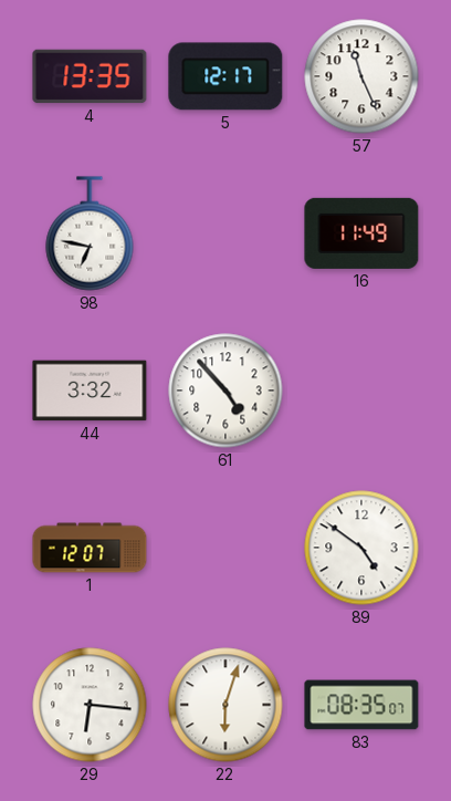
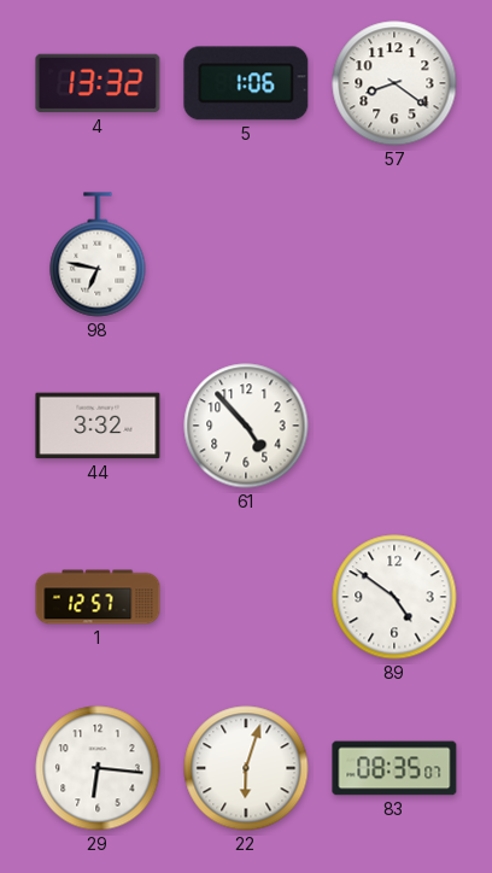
4: 13:35 -> 13:32
5: 12:17 -> 1:06
57: 11:26 -> 8:21
16: 11:49 -> none
1: 12:07 -> 12:57
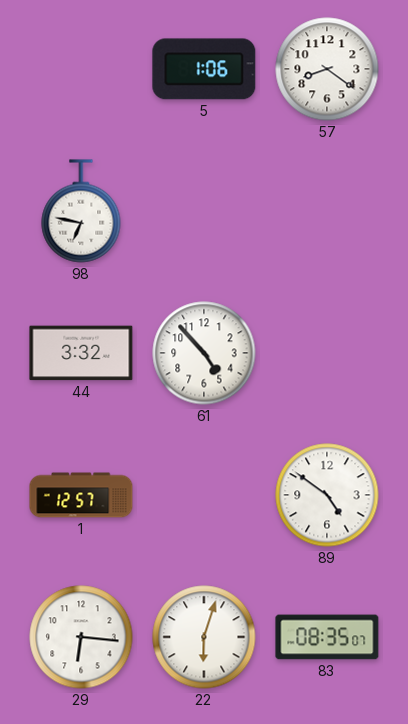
4: 13:32 -> none
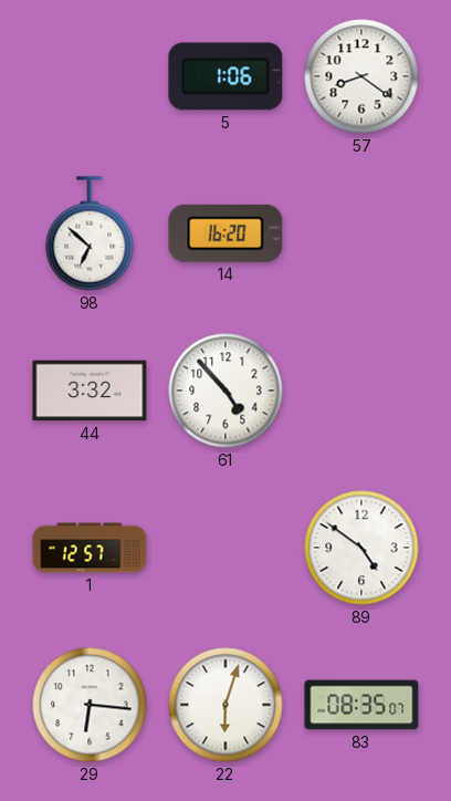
98: 6:47 -> 6:52
14: none -> 16:20
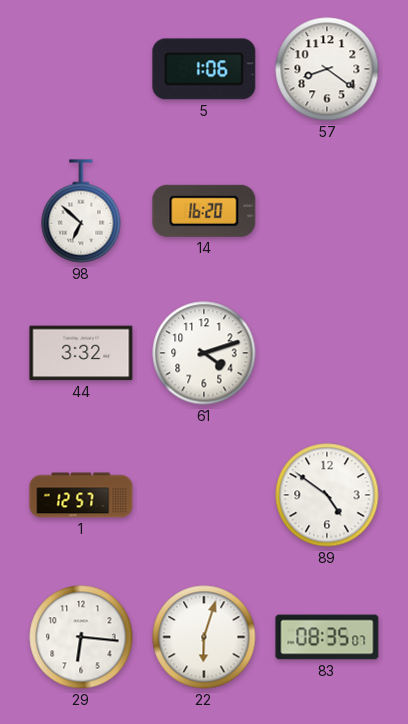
61: 4:53 -> 4:12
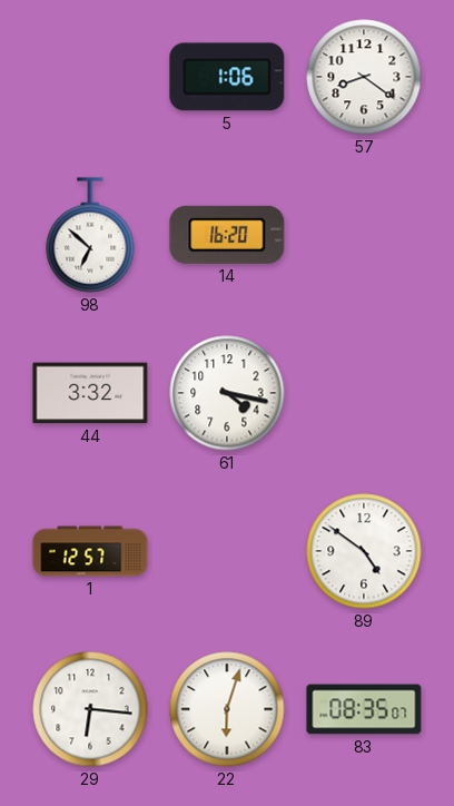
61: 4:12 -> 4:17
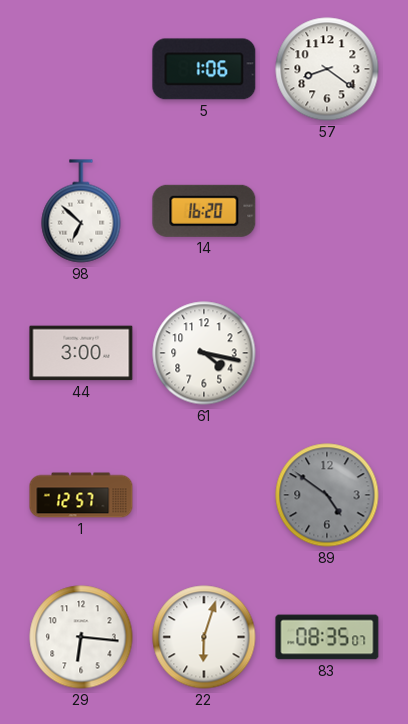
44: 3:32 -> 3:00
89 dial: white -> grey
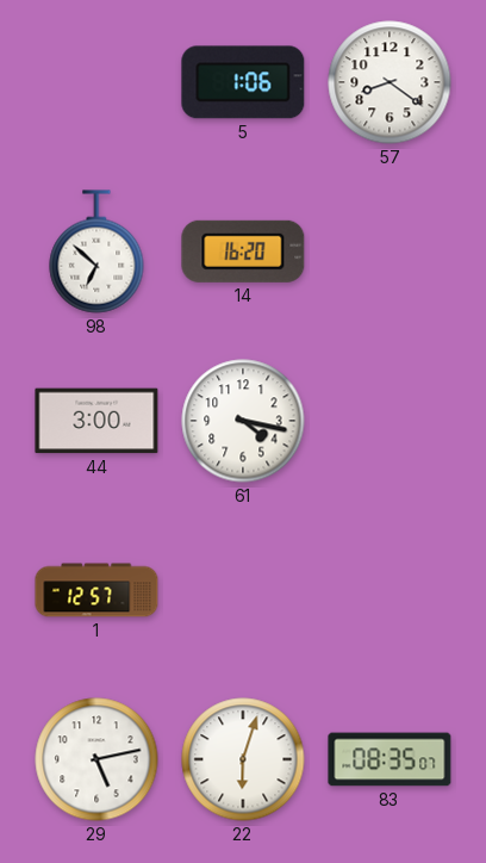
89: 4:51 -> none
29: 6:16 -> 5:13
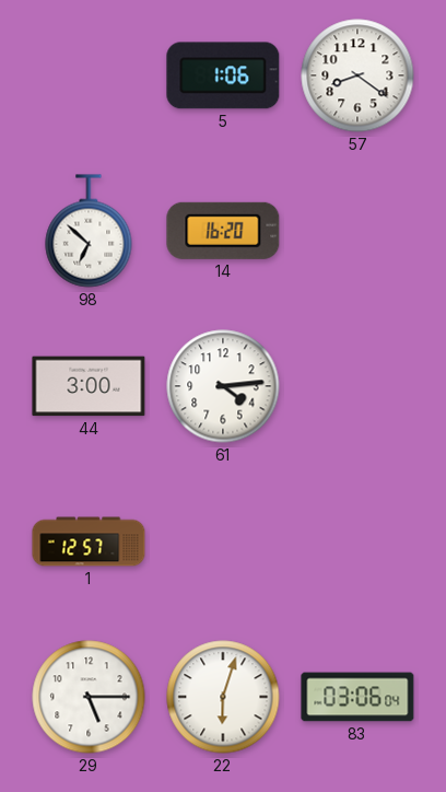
61: 4:17 -> 4:14
29: 5:13 -> 5:15
83: 08:35 -> 03:06
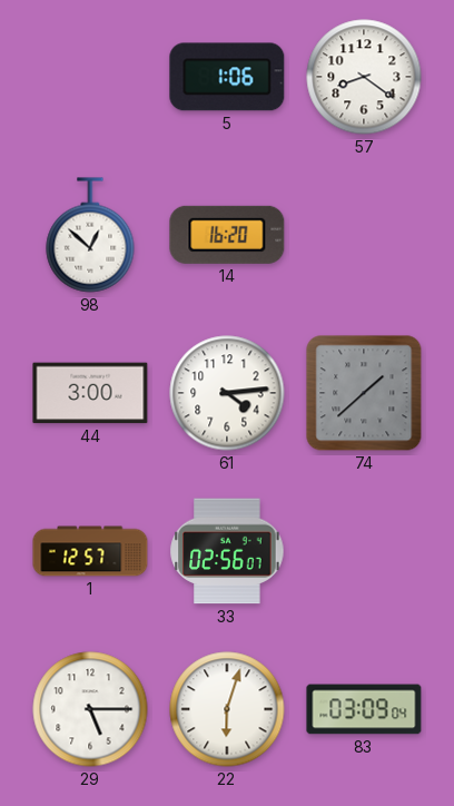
98: 6:52 -> 12:52
74: none -> 1:38
33: none -> 02:56
83: 03:06 -> 03:09
